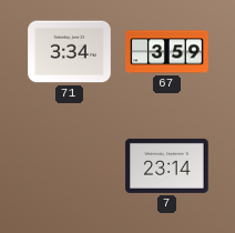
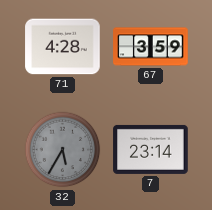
71: 3:34 -> 4:28
32: none -> 5:35
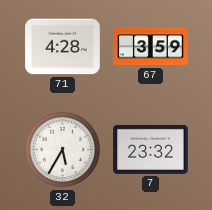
32 dial: grey -> white
7: 23:14 -> 23:32
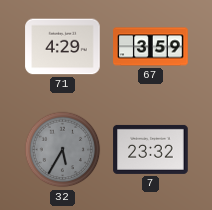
71: 4:28 -> 4:29
32 dial: white -> grey
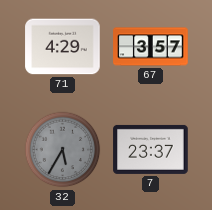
67: 3:59 -> 3:57
7: 23:32 -> 23:37
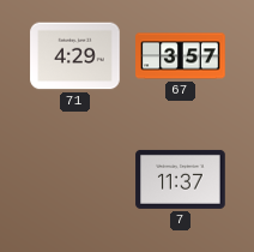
32: 5:35 -> none
7: 23:37 -> 11:37
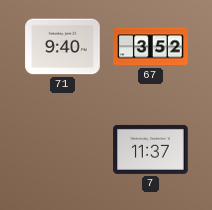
71: 4:29 -> 9:40
67: 3:57 -> 3:52
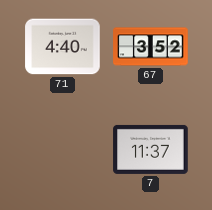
71: 9:40 -> 4:40
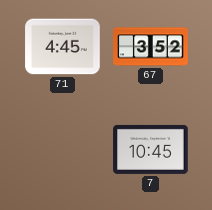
71: 4:40 -> 4:45
7: 11:37 -> 10:45
